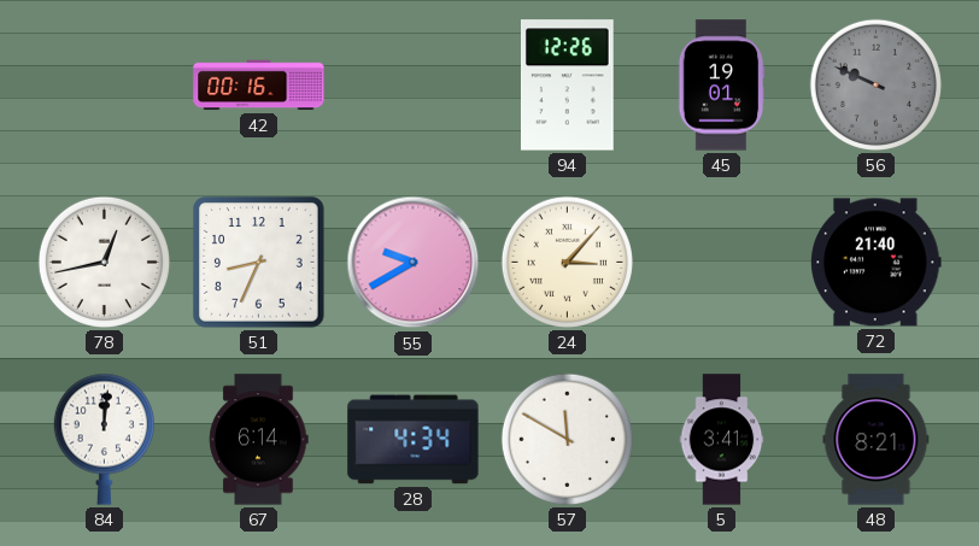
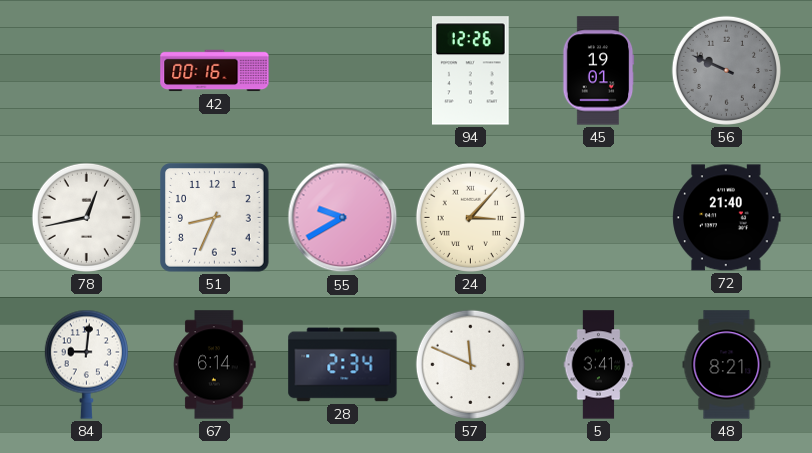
84: 12:01 -> 9:01
28: 4:34 -> 2:34
57: 11:50 -> 11:49
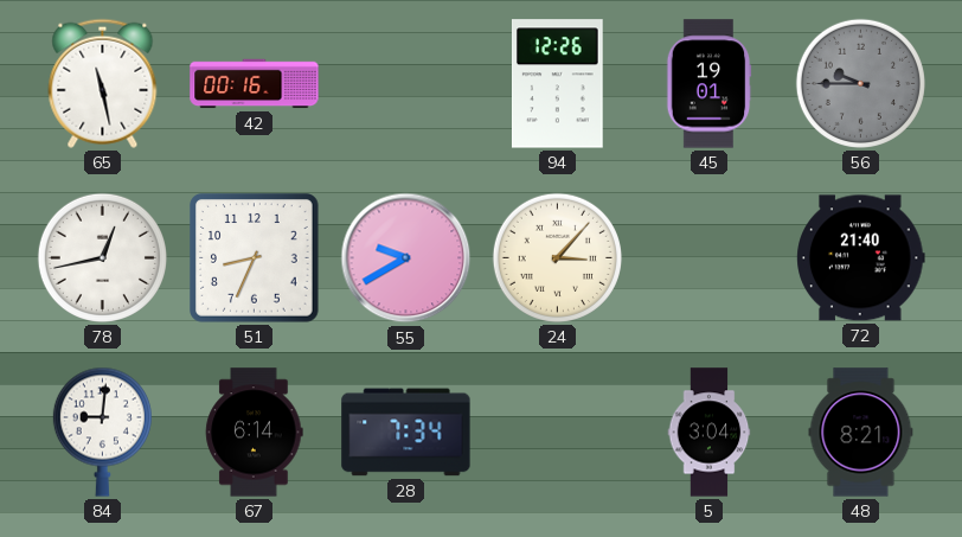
65: none -> 11:28
56: 9:49 -> 9:45
28: 2:34 -> 7:34
57: 11:49 -> none
5: 3:41 -> 3:04
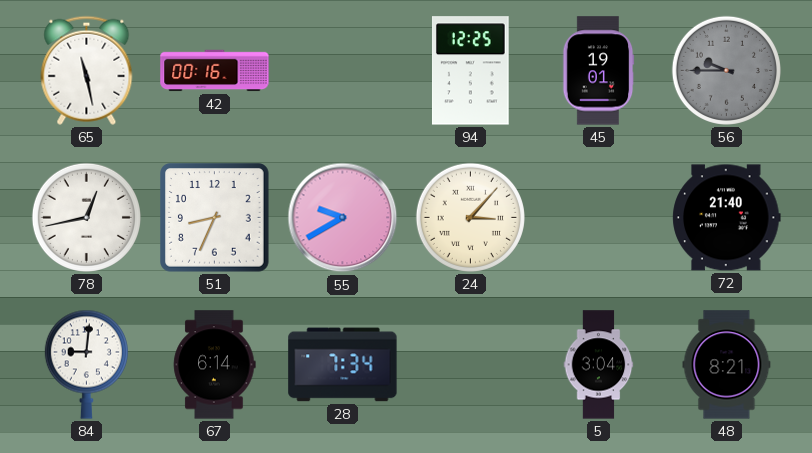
94: 12:26 -> 12:25
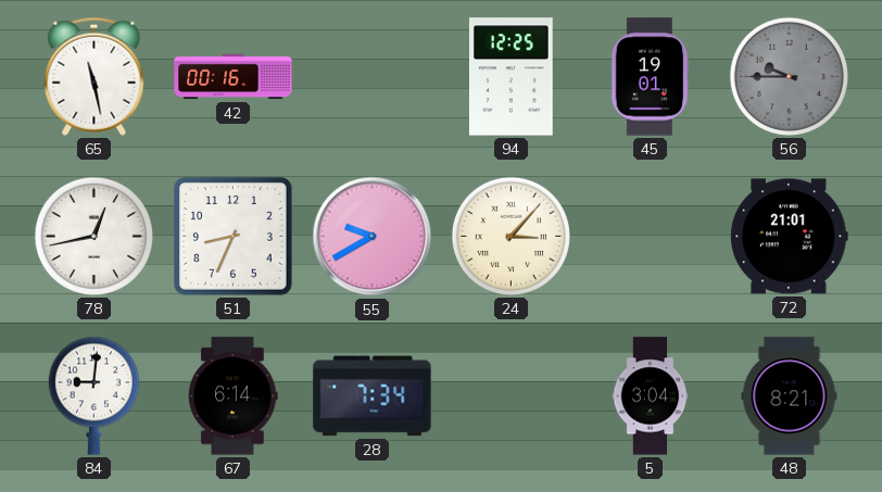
72: 21:40 -> 21:01
